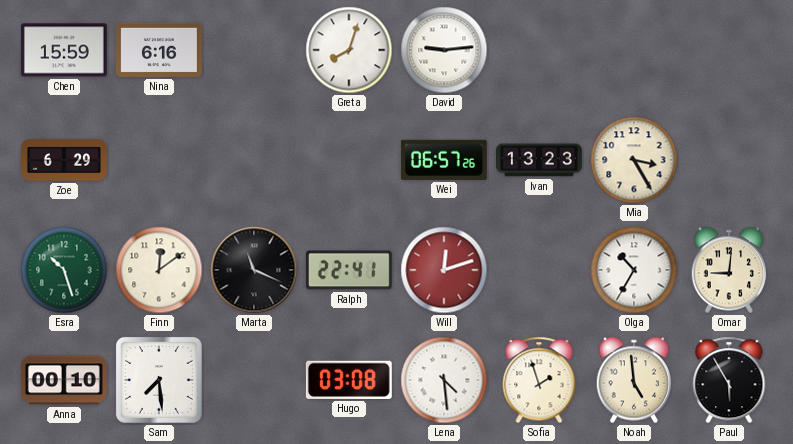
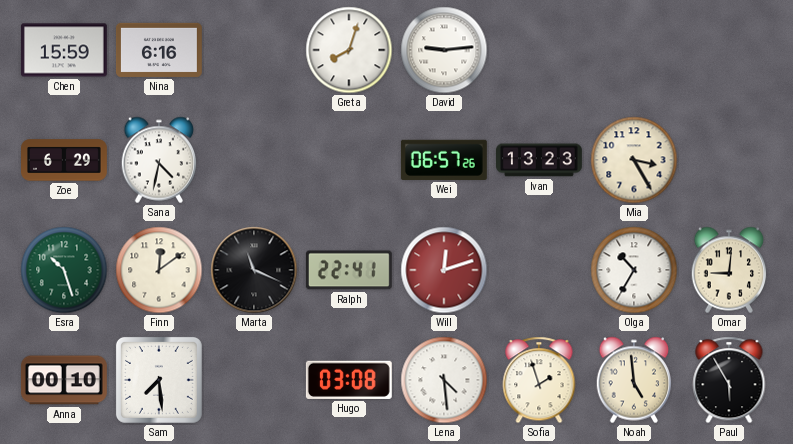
Sana: none -> 4:32
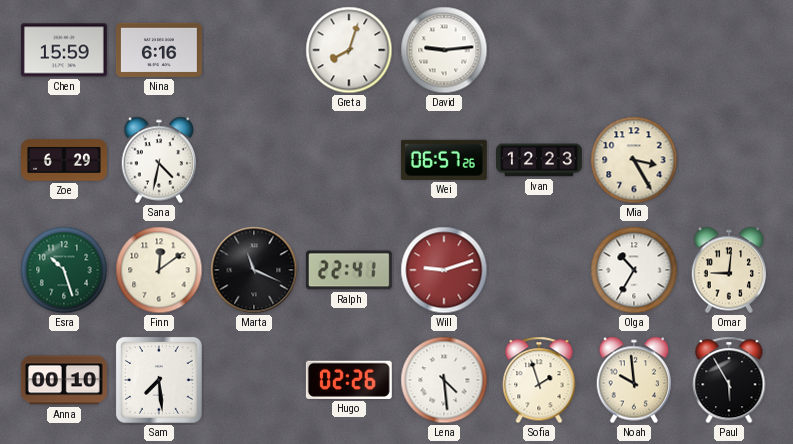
Ivan: 13:23 -> 12:23
Will: 12:12 -> 9:12
Hugo: 03:08 -> 02:26
Noah: 4:59 -> 9:59
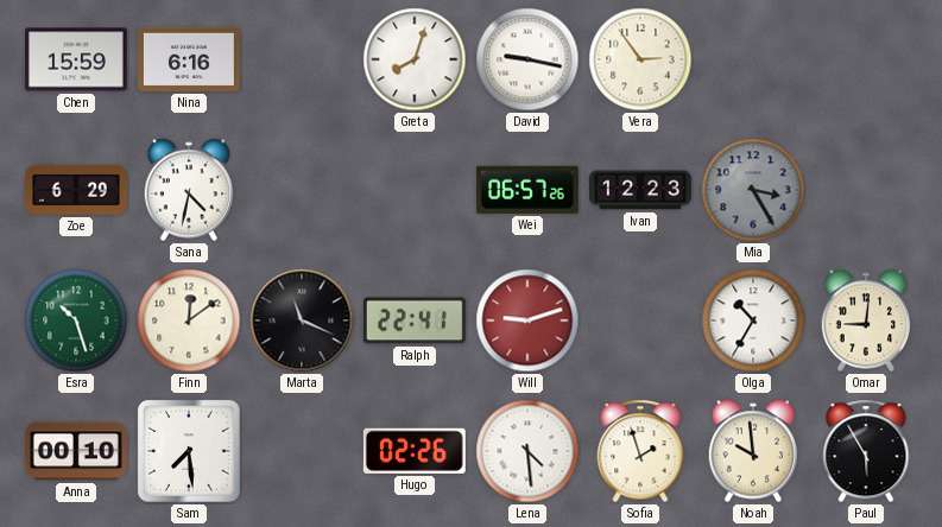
David: 9:14 -> 9:17
Vera: none -> 2:54
Mia dial: cream -> grey
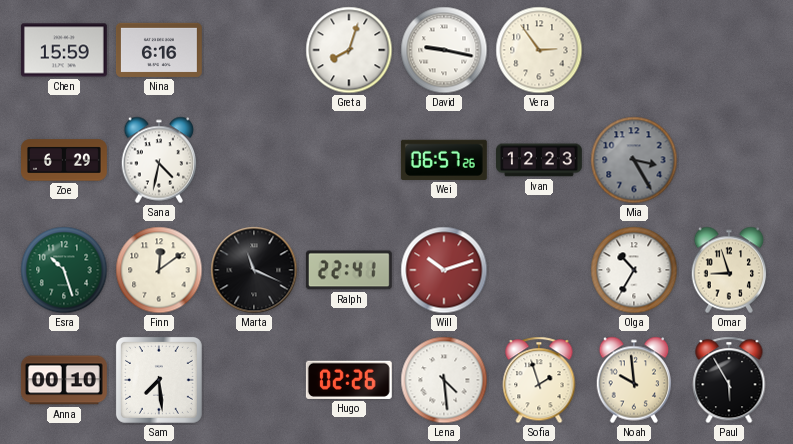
Will: 9:12 -> 10:12
Omar: 9:01 -> 8:57
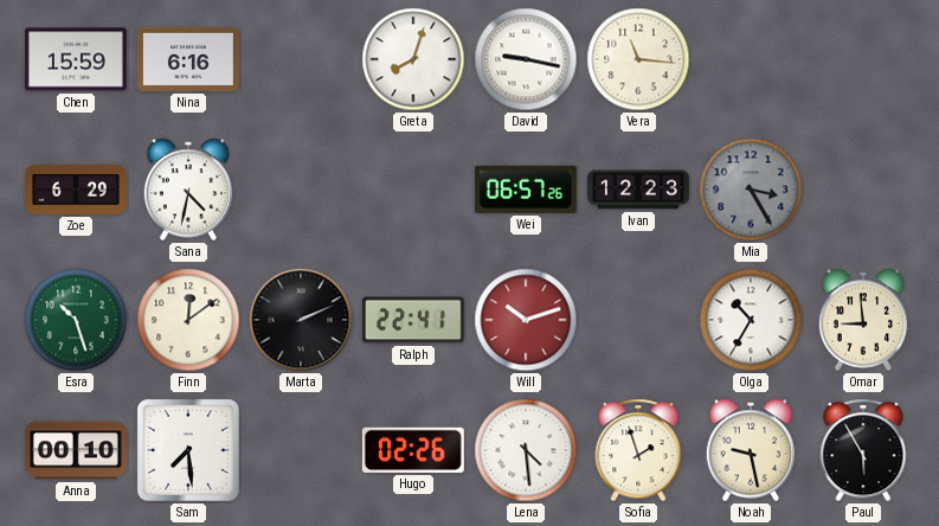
Vera: 2:54 -> 11:16
Marta: 11:19 -> 2:11
Omar: 8:57 -> 8:59
Noah: 9:59 -> 9:28
